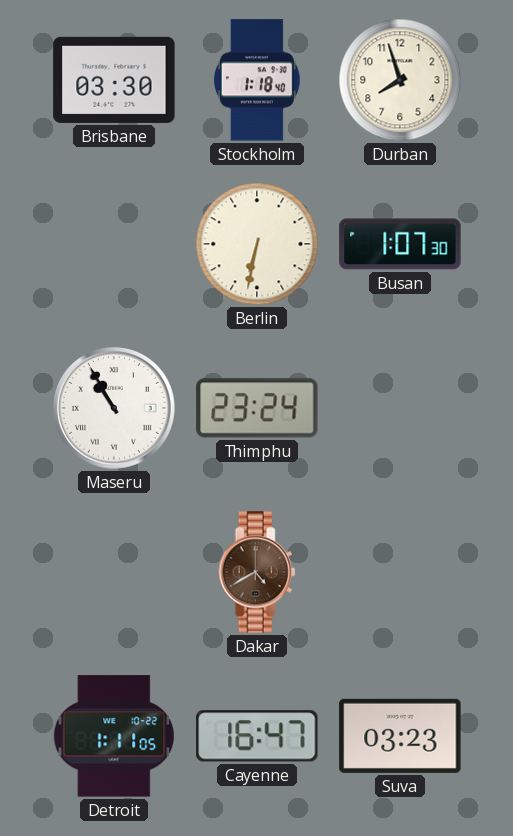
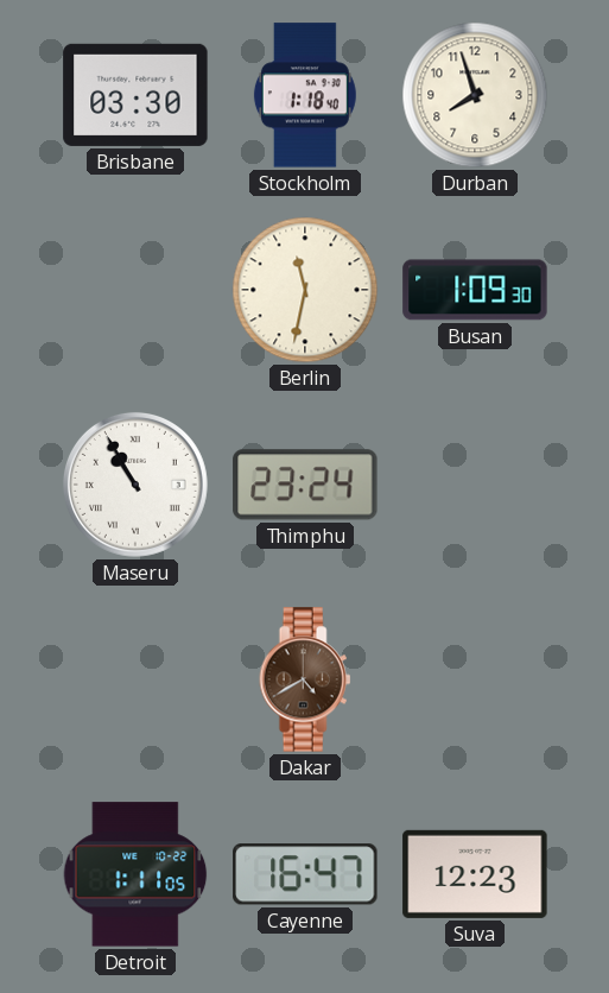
Berlin: 6:32 -> 11:32
Busan: 1:07 -> 1:09
Suva: 03:23 -> 12:23
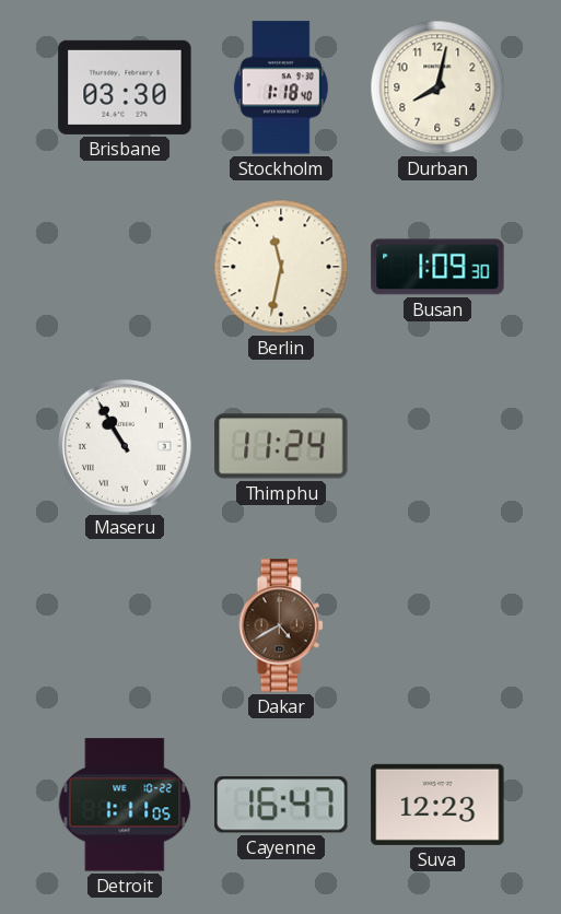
Durban: 7:57 -> 8:02
Thimphu: 23:24 -> 11:24
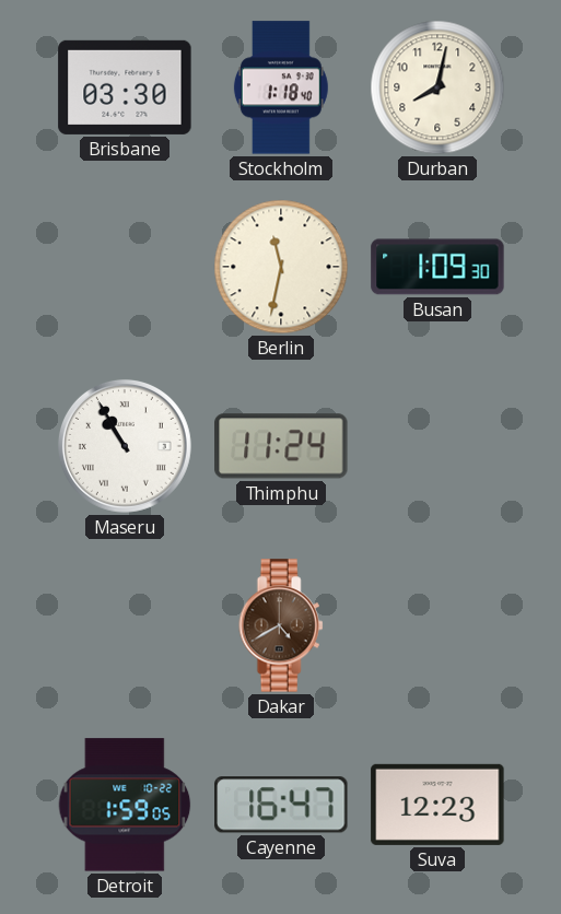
Detroit: 1:11 -> 1:59
